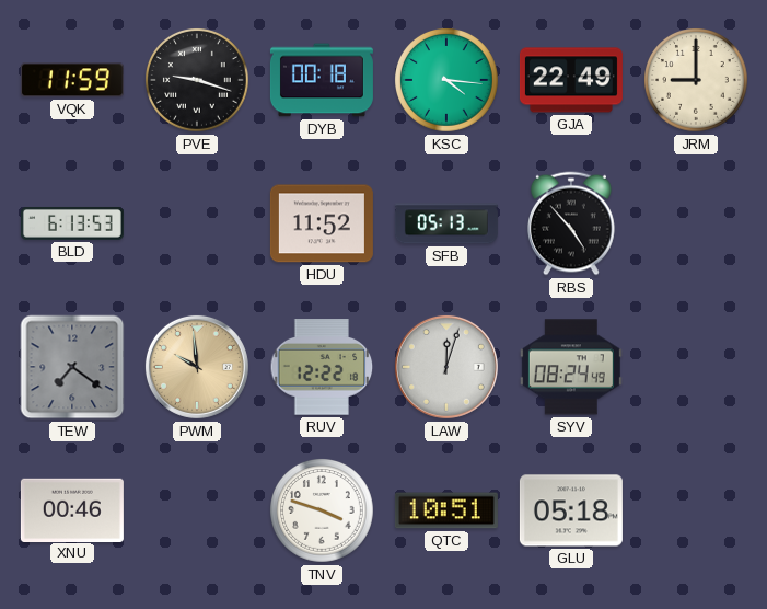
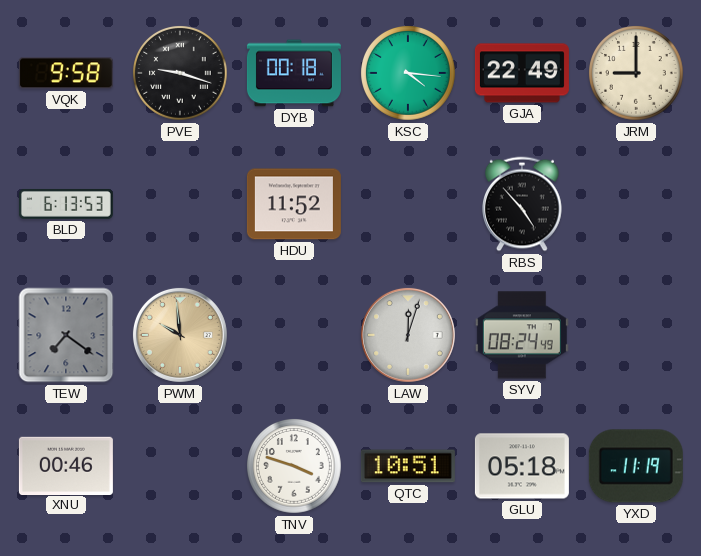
VQK: 11:59 -> 9:58
SFB: 05:13 -> none
RUV: 12:22 -> none
YXD: none -> 11:19
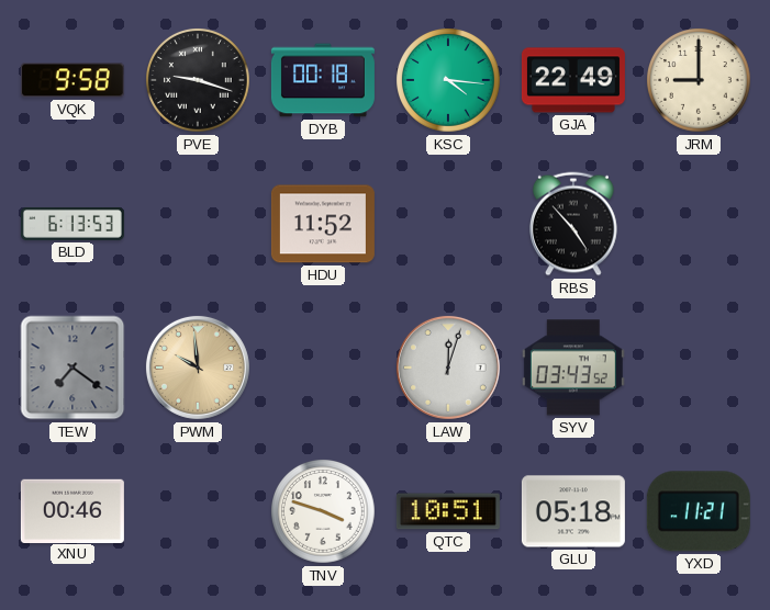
SYV: 08:24 -> 03:43
YXD: 11:19 -> 11:21
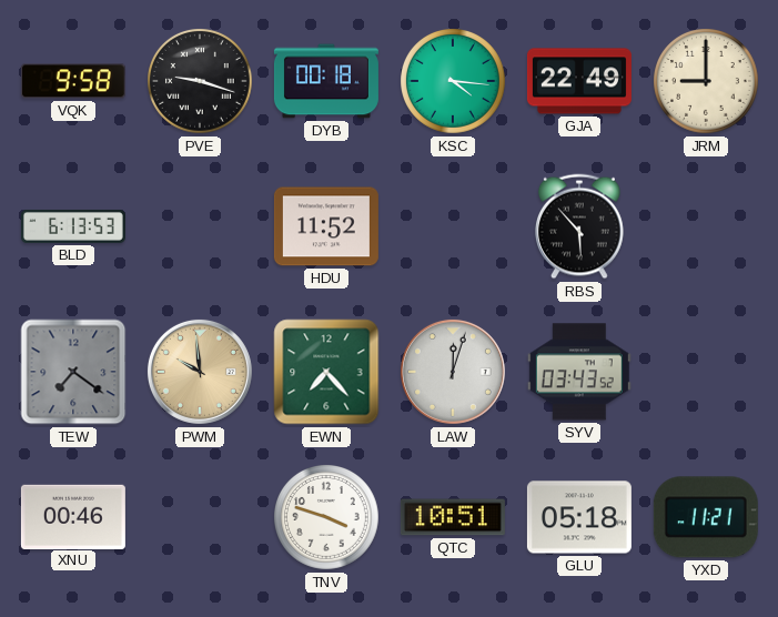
RBS: 4:53 -> 5:53
EWN: none -> 7:23
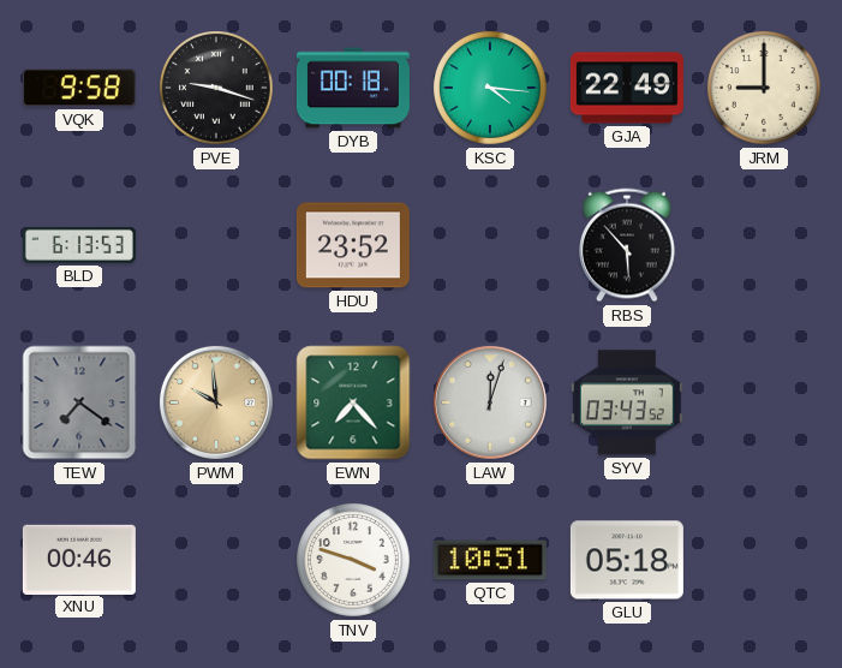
HDU: 11:52 -> 23:52
YXD: 11:21 -> none
